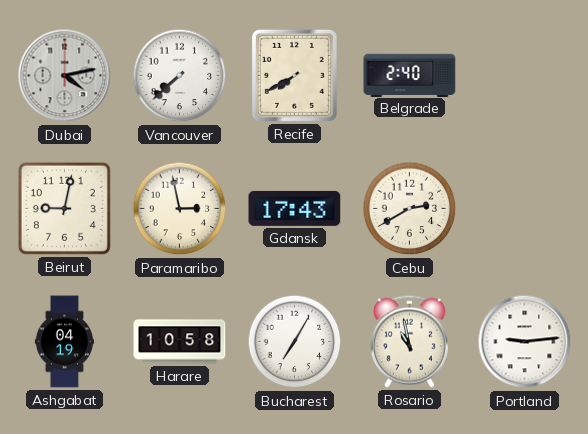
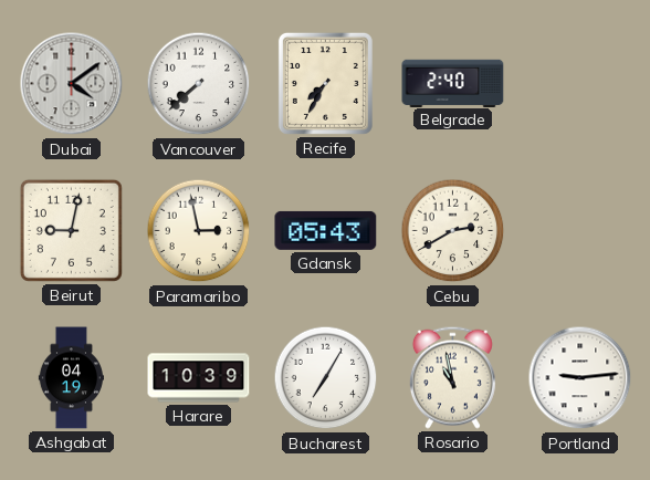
Dubai: 4:13 -> 4:09
Recife: 7:40 -> 7:35
Gdansk: 17:43 -> 05:43
Harare: 10:58 -> 10:39
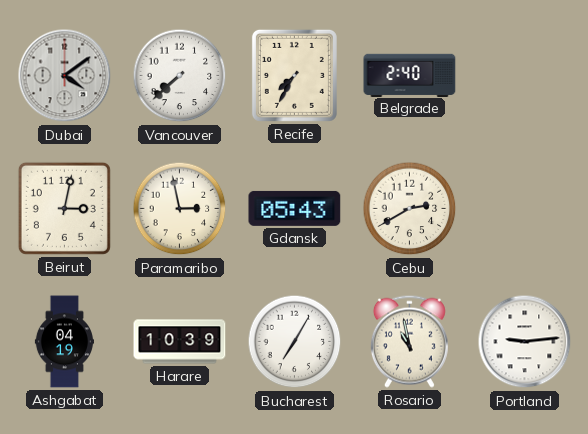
Beirut: 9:02 -> 3:02
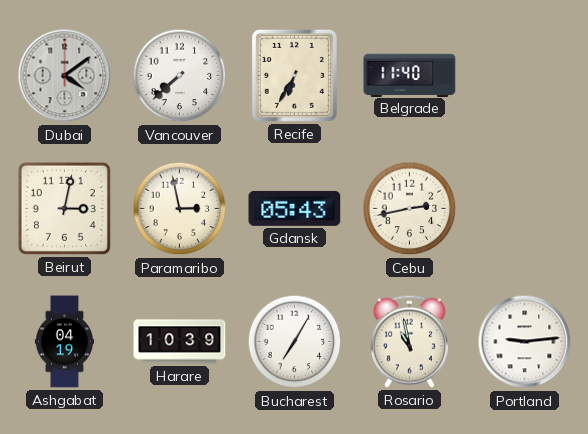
Recife: 7:35 -> 6:35
Belgrade: 2:40 -> 11:40
Cebu: 2:40 -> 2:43
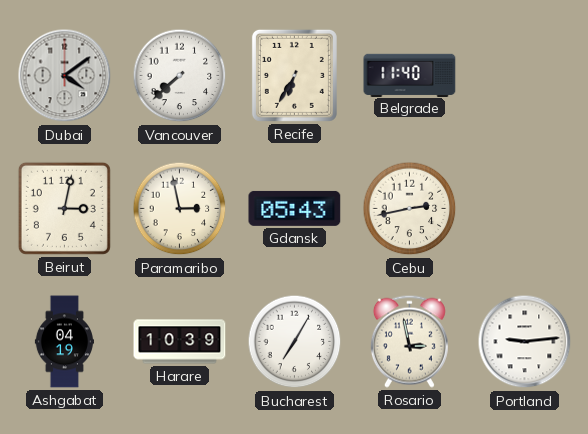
Rosario: 10:58 -> 2:58
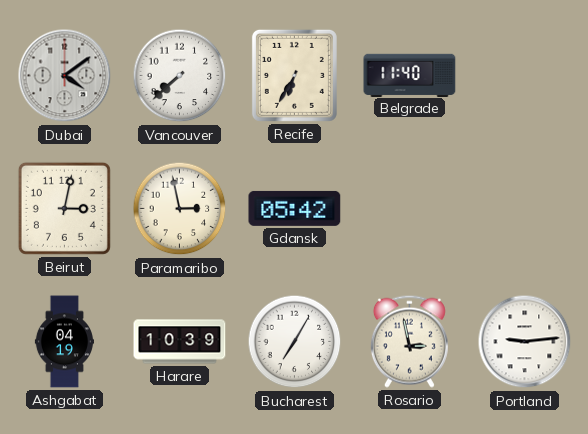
Gdansk: 05:43 -> 05:42
Cebu: 2:43 -> none
